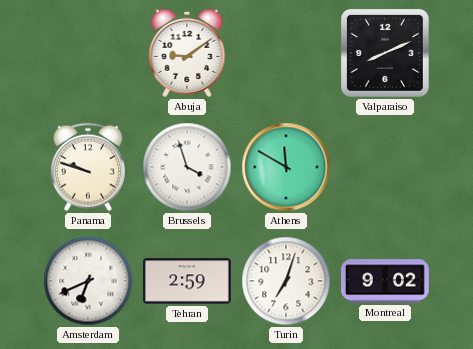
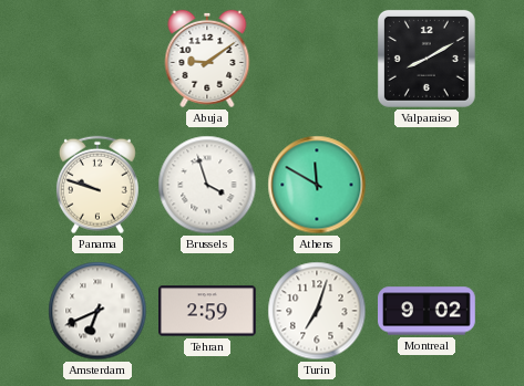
Valparaiso: 8:11 -> 8:10
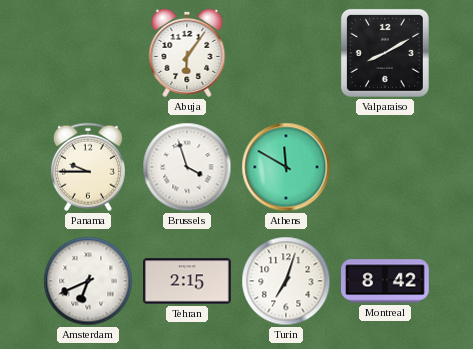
Abuja: 9:09 -> 6:06
Panama: 9:48 -> 9:45
Tehran: 2:59 -> 2:15
Montreal: 9:02 -> 8:42
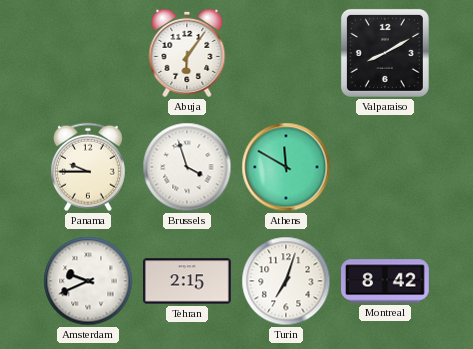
Amsterdam: 6:41 -> 9:41
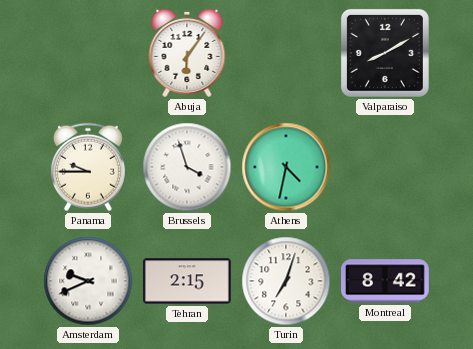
Athens: 11:50 -> 4:32
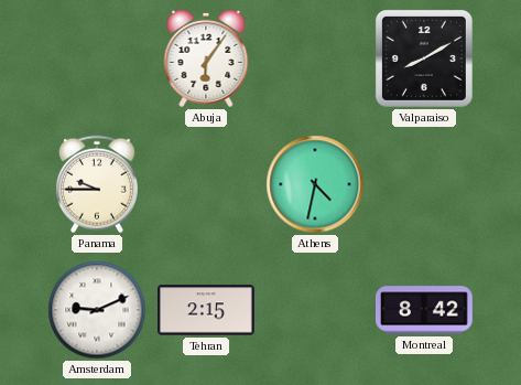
Brussels: 3:57 -> none
Amsterdam: 9:41 -> 9:11
Turin: 7:03 -> none
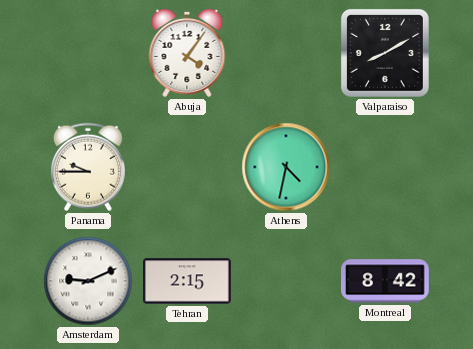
Abuja: 6:06 -> 4:06
